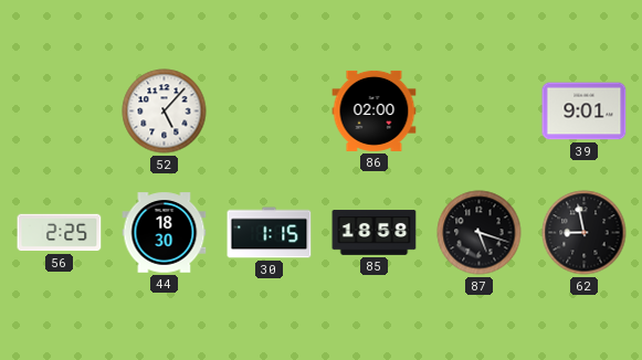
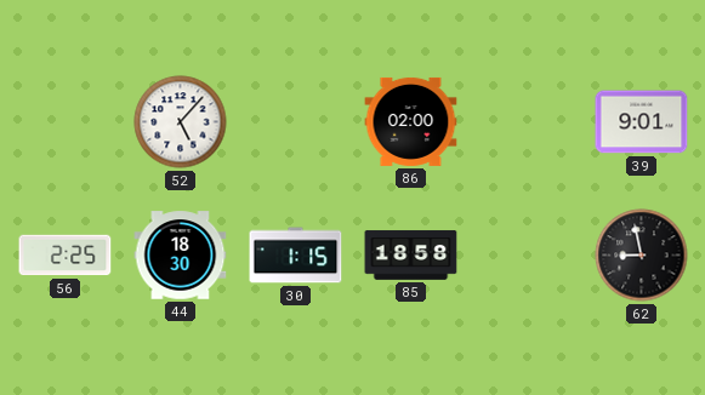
87: 5:18 -> none
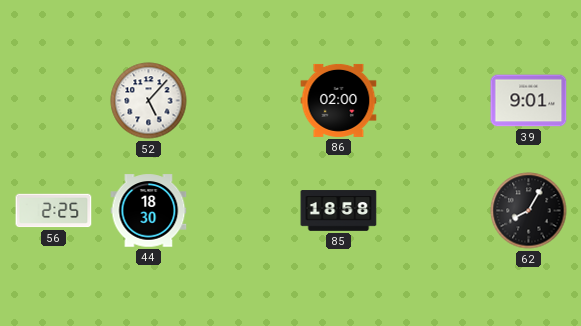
30: 1:15 -> none
62: 8:58 -> 8:05
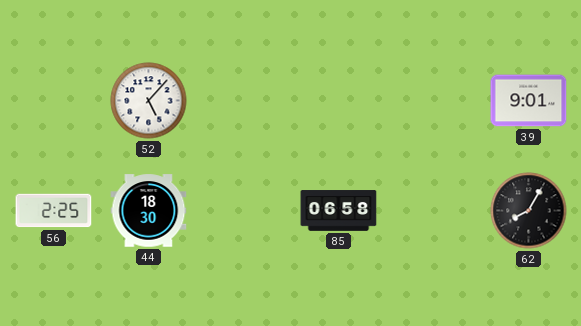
86: 02:00 -> none
85: 18:58 -> 06:58
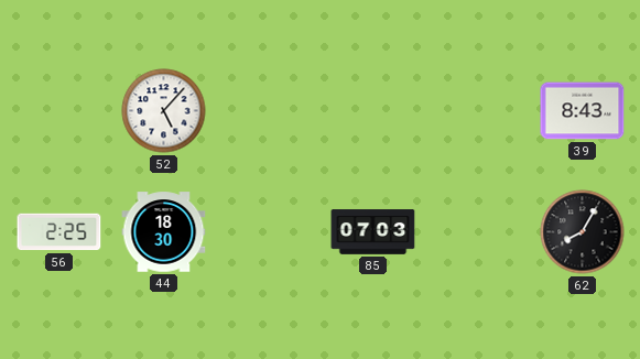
39: 9:01 -> 8:43
85: 06:58 -> 07:03
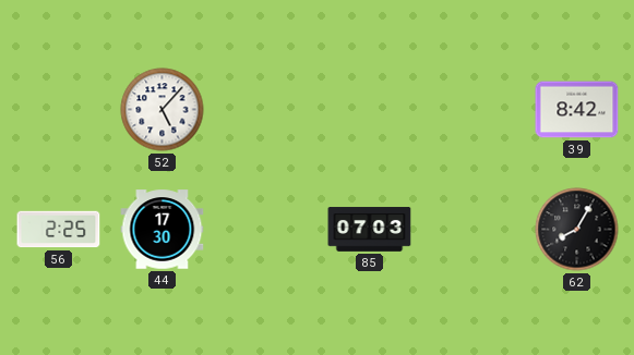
39: 8:43 -> 8:42
44: 18:30 -> 17:30
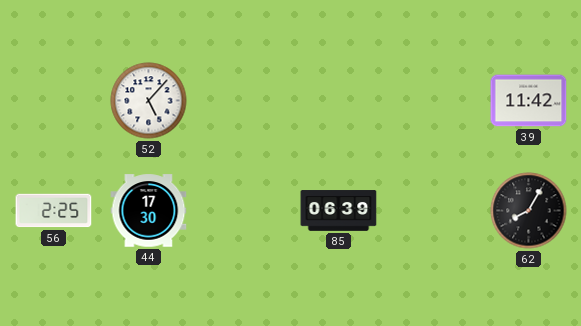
39: 8:42 -> 11:42
85: 07:03 -> 06:39
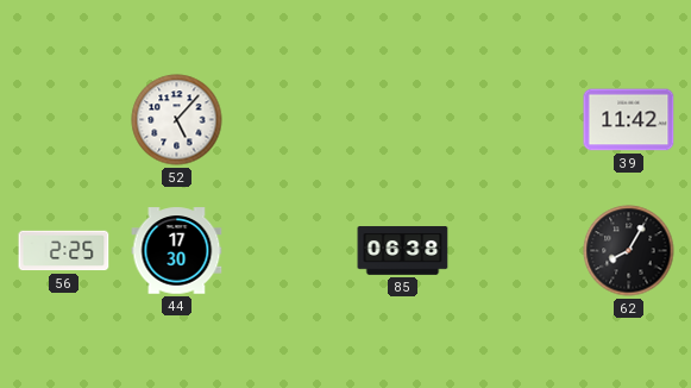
85: 06:39 -> 06:38
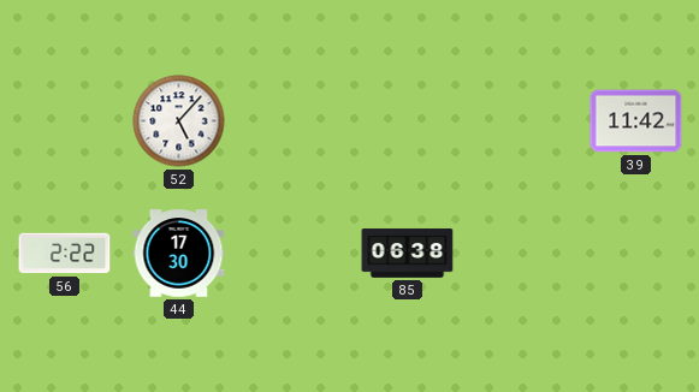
56: 2:25 -> 2:22
62: 8:05 -> none
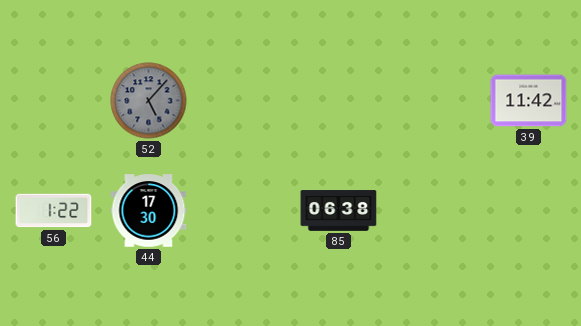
52 dial: white -> grey
56: 2:22 -> 1:22
